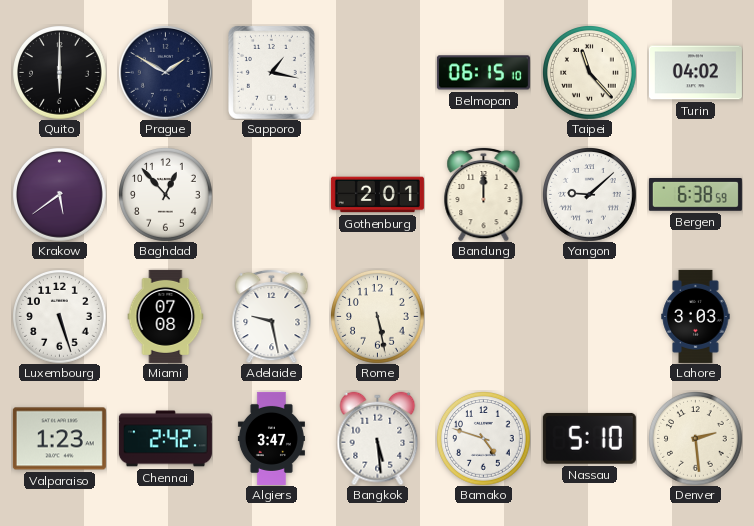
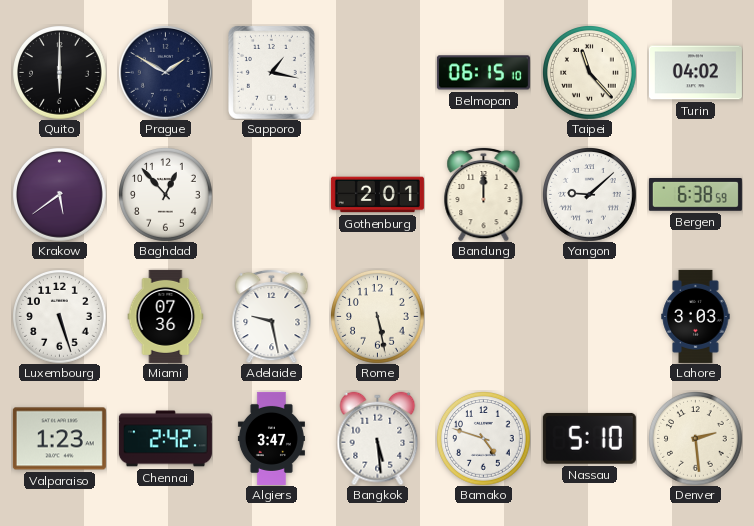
Miami: 07:08 -> 07:36
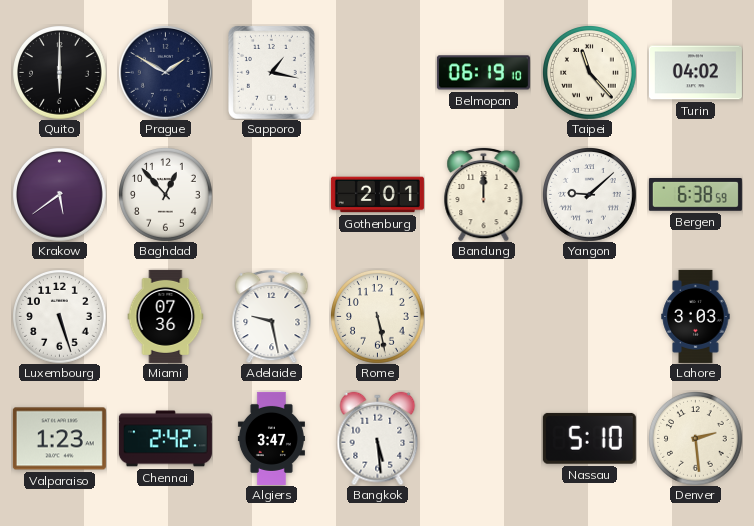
Belmopan: 06:15 -> 06:19
Bamako: 4:48 -> none
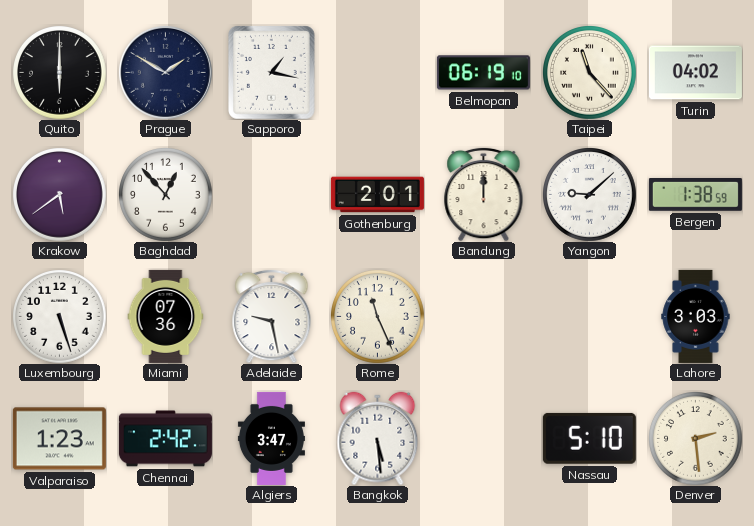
Bergen: 6:38 -> 1:38
Rome: 5:28 -> 11:26
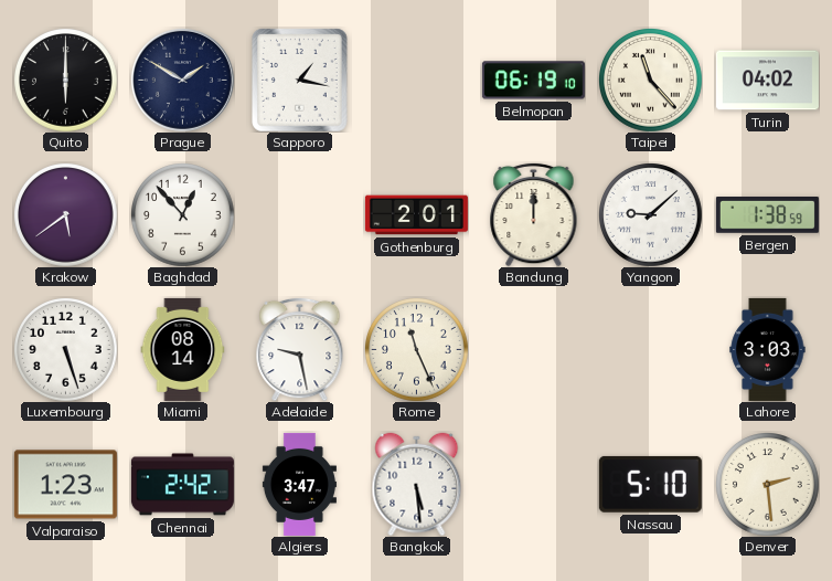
Miami: 07:36 -> 08:14
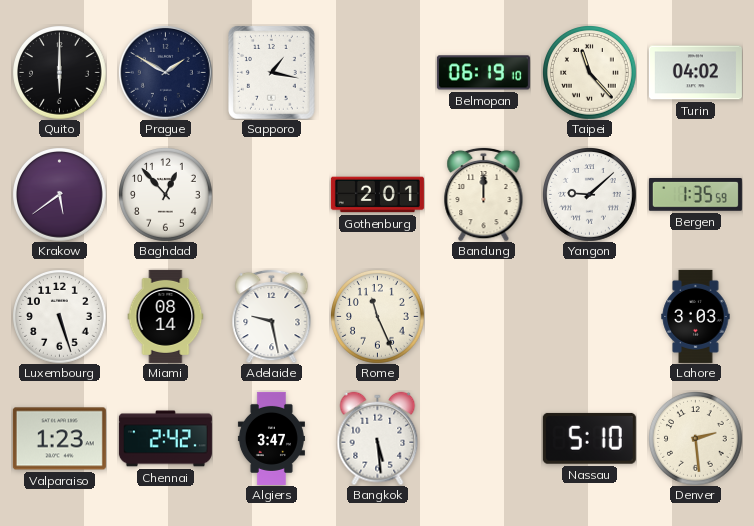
Bergen: 1:38 -> 1:35
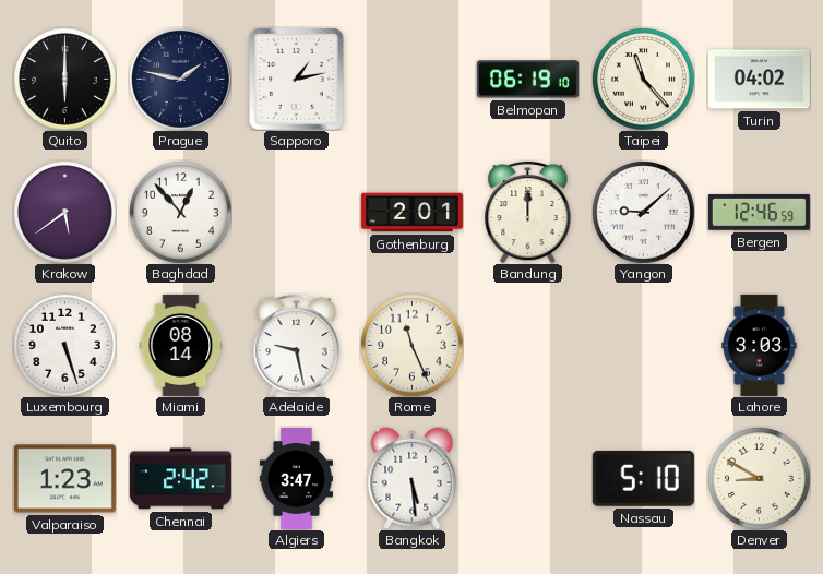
Prague: 1:50 -> 1:47
Sapporo: 1:17 -> 1:13
Bergen: 1:35 -> 12:46
Denver: 2:29 -> 8:50
